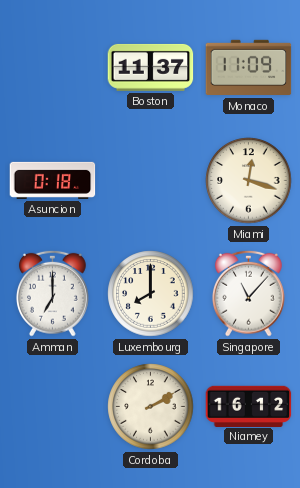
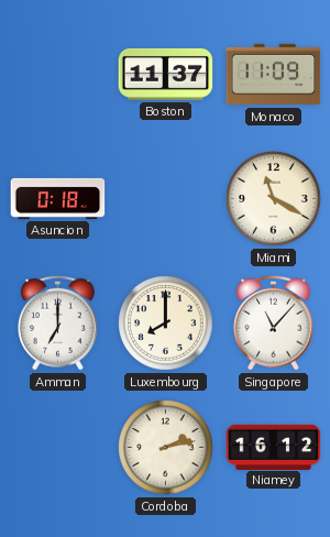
Miami: 12:18 -> 11:20
Cordoba: 2:10 -> 2:13
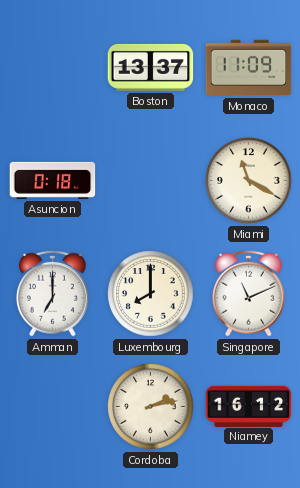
Boston: 11:37 -> 13:37
Singapore: 11:07 -> 11:11
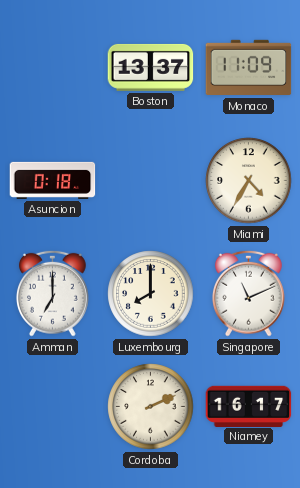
Miami: 11:20 -> 4:35
Cordoba: 2:13 -> 2:11
Niamey: 16:12 -> 16:17
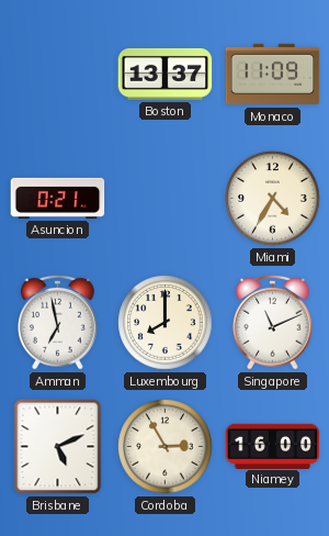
Asuncion: 0:18 -> 0:21
Amman: 7:00 -> 6:58
Brisbane: none -> 5:11
Cordoba: 2:11 -> 2:55
Niamey: 16:17 -> 16:00
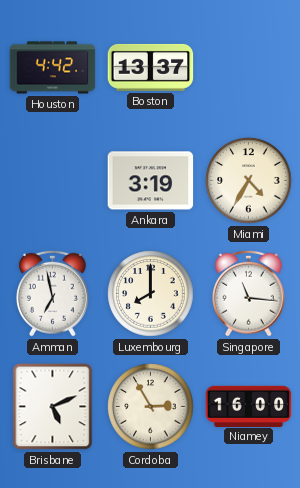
Houston: none -> 4:42
Monaco: 11:09 -> none
Asuncion: 0:21 -> none
Ankara: none -> 3:19
Singapore: 11:11 -> 11:16
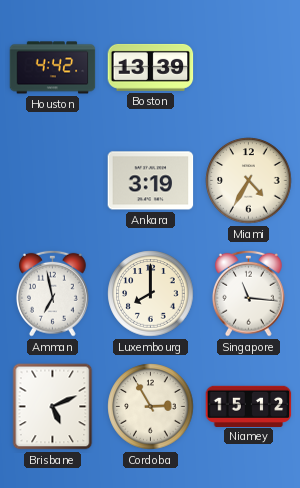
Boston: 13:37 -> 13:39
Niamey: 16:00 -> 15:12
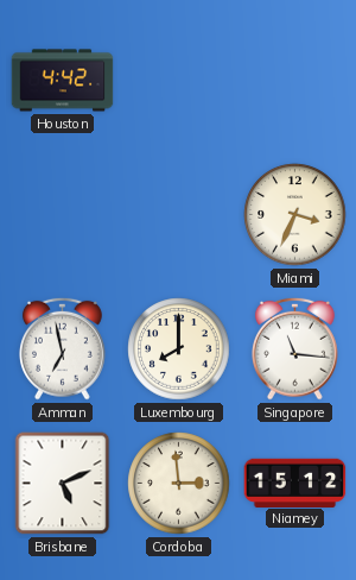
Boston: 13:39 -> none
Ankara: 3:19 -> none
Miami: 4:35 -> 3:34
Cordoba: 2:55 -> 2:59
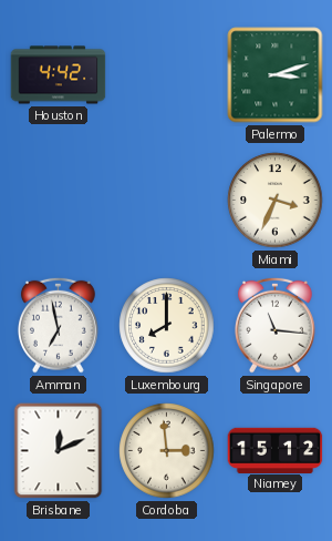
Palermo: none -> 3:12
Brisbane: 5:11 -> 12:11
